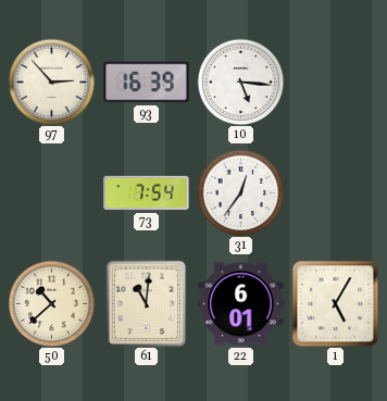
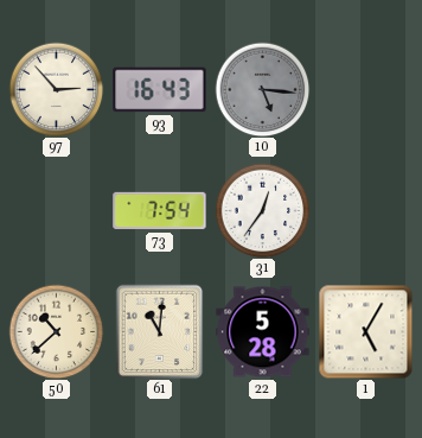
93: 16:39 -> 16:43
10 dial: white -> grey
22: 6:01 -> 5:28
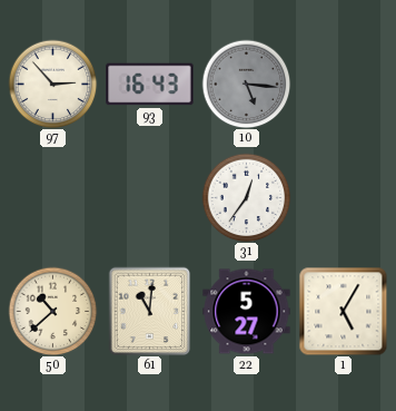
73: 7:54 -> none
22: 5:28 -> 5:27
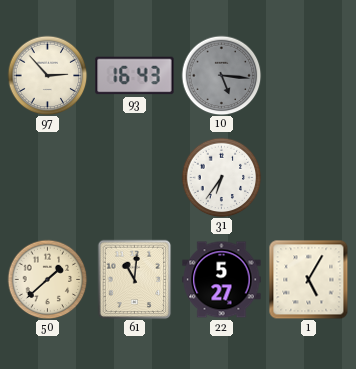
31: 12:36 -> 6:36
50: 10:38 -> 1:38
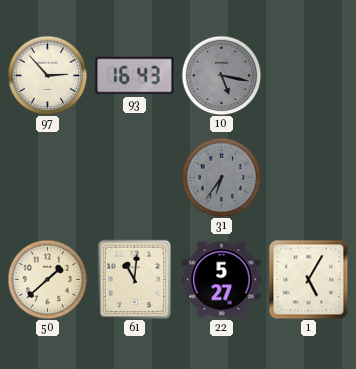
10: 5:16 -> 5:17
31 dial: white -> grey
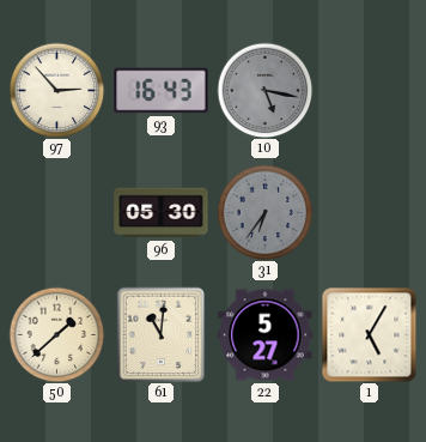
96: none -> 05:30
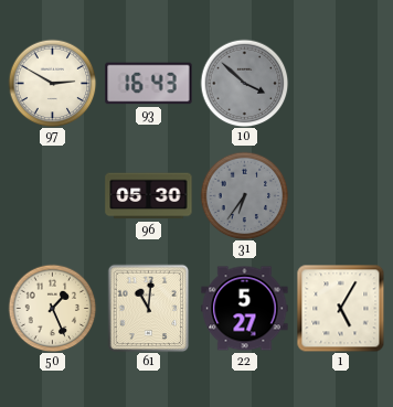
97: 2:53 -> 2:50
10: 5:17 -> 3:52
50: 1:38 -> 1:26
